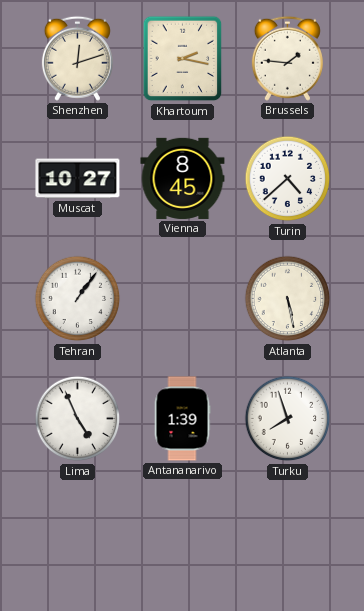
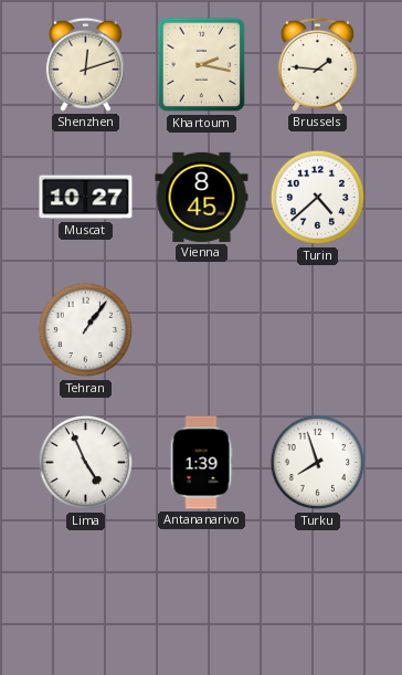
Atlanta: 5:28 -> none
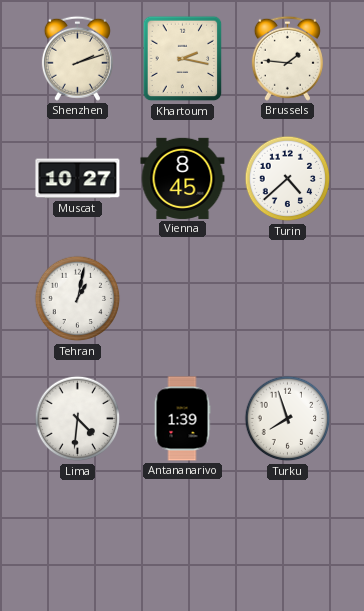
Shenzhen: 12:12 -> 2:12
Tehran: 1:06 -> 1:02
Lima: 4:56 -> 4:31
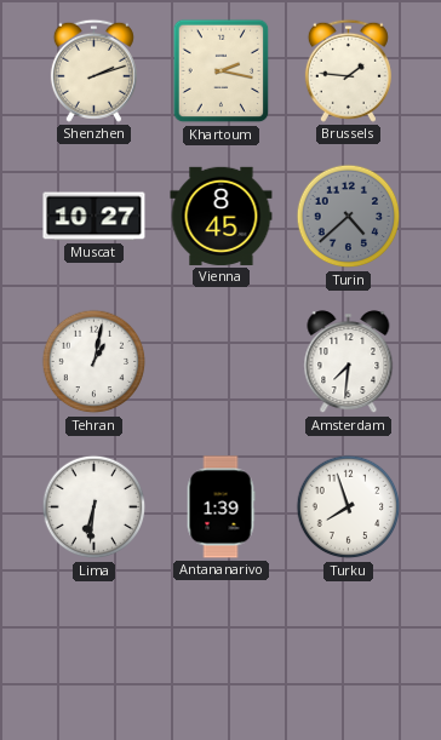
Turin dial: white -> grey
Amsterdam: none -> 7:31
Lima: 4:31 -> 6:31
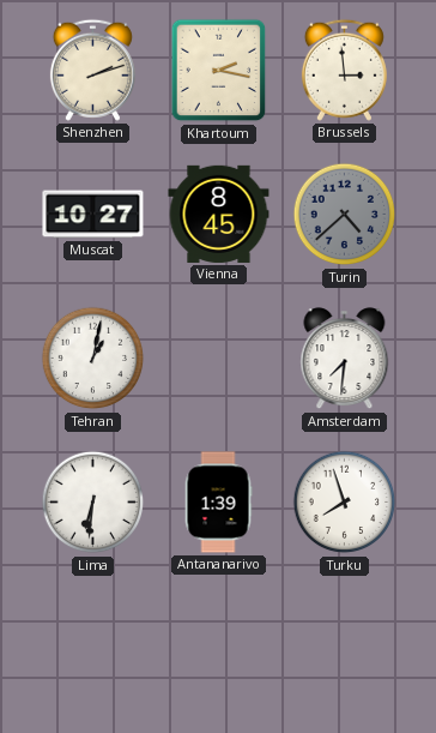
Brussels: 1:46 -> 2:59
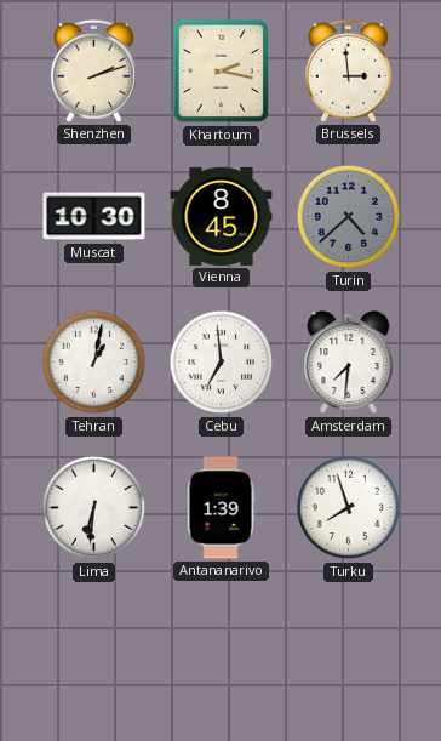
Muscat: 10:27 -> 10:30
Cebu: none -> 6:59
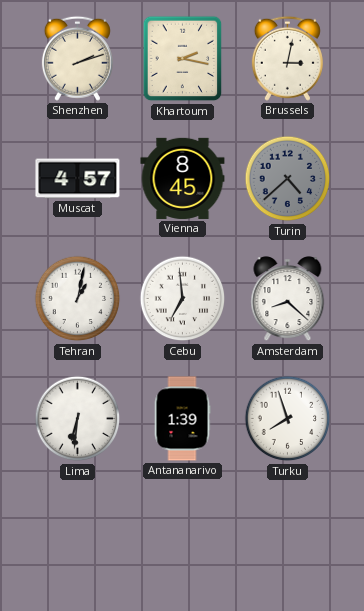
Brussels: 2:59 -> 3:02
Muscat: 10:30 -> 4:57
Amsterdam: 7:31 -> 8:22
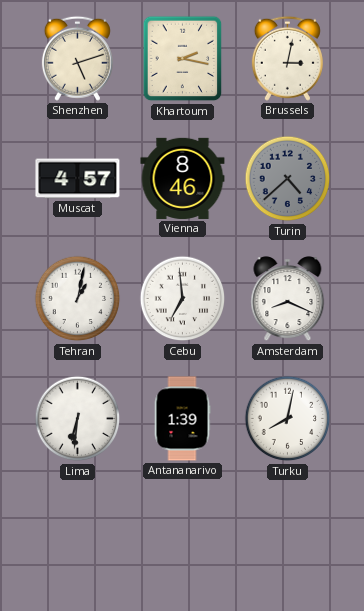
Shenzhen: 2:12 -> 5:12
Vienna: 8:45 -> 8:46
Amsterdam: 8:22 -> 8:19
Turku: 7:57 -> 8:02
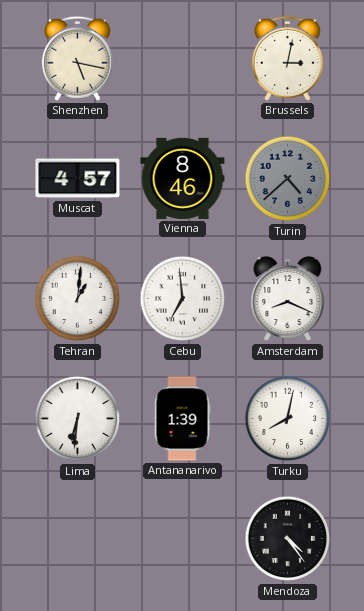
Shenzhen: 5:12 -> 5:17
Khartoum: 2:17 -> none
Tehran: 1:02 -> 1:01
Mendoza: none -> 4:24
